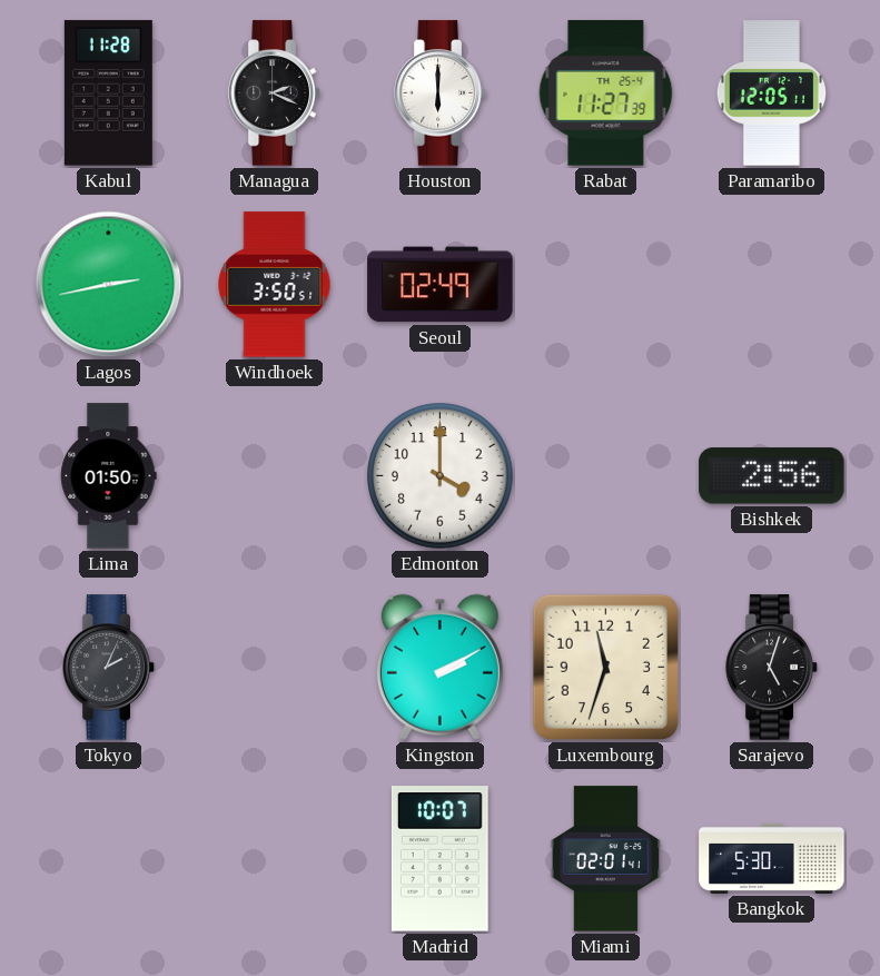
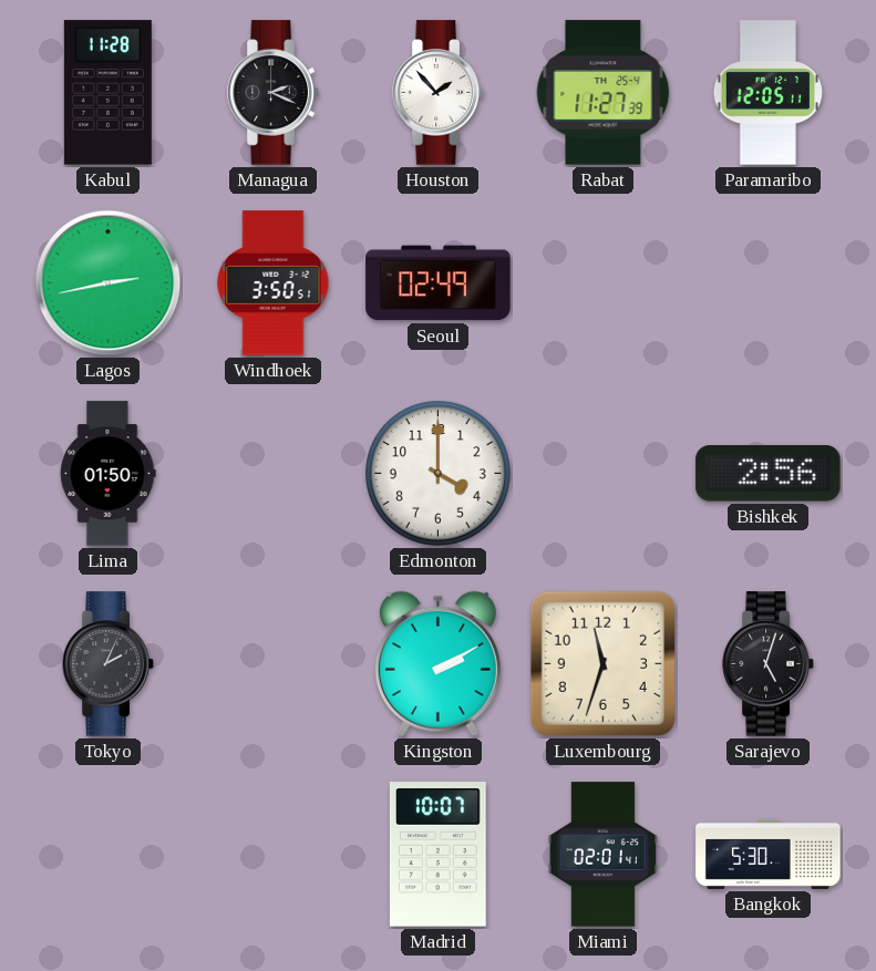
Houston: 6:00 -> 1:53
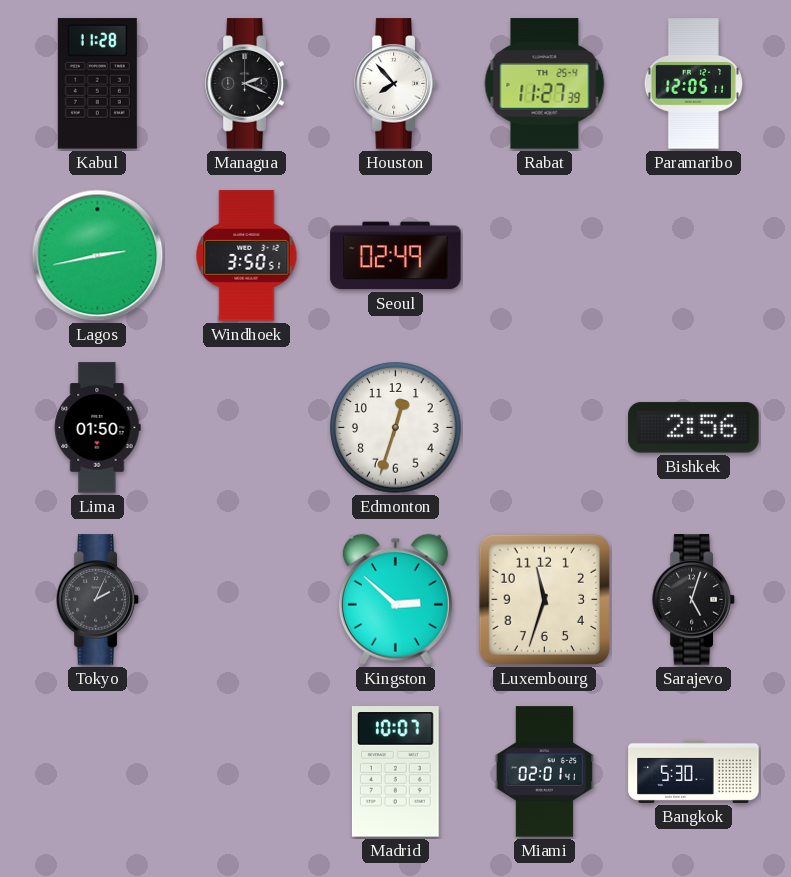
Houston: 1:53 -> 7:53
Edmonton: 4:00 -> 12:33
Kingston: 2:10 -> 2:52
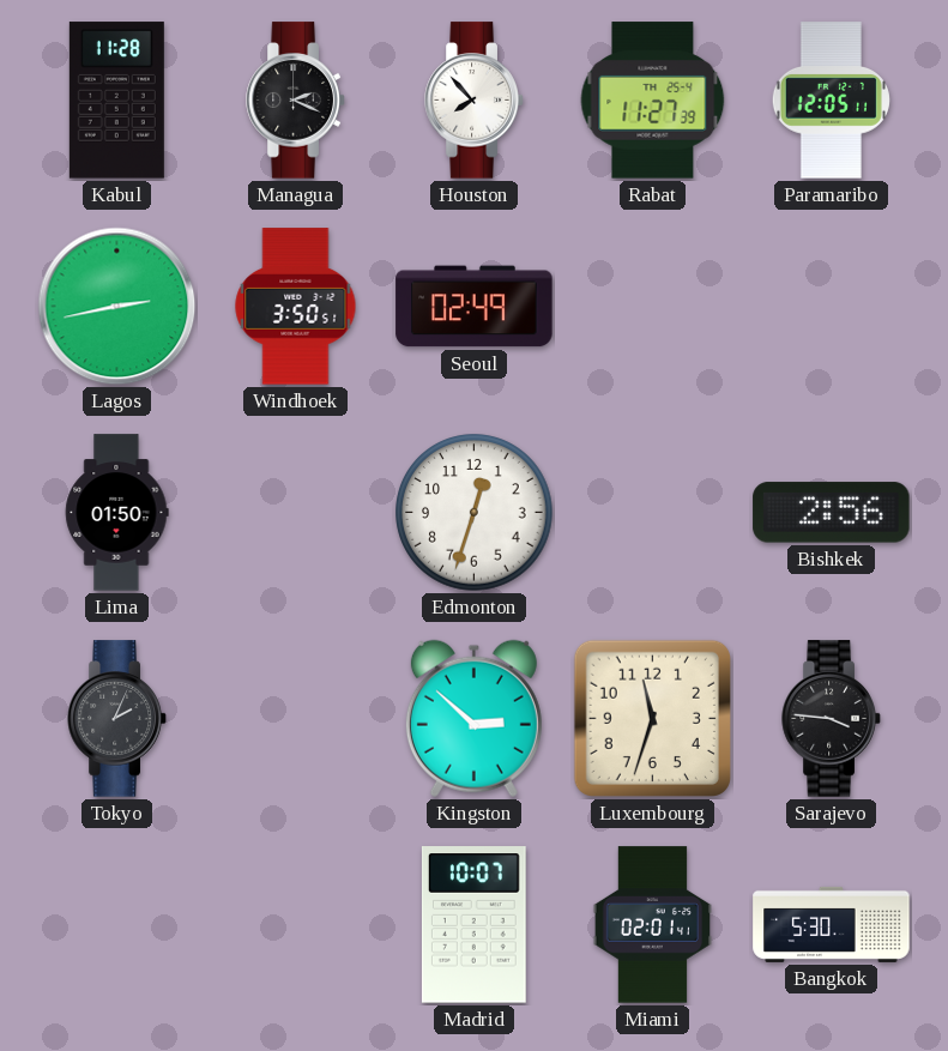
Sarajevo: 5:03 -> 3:46
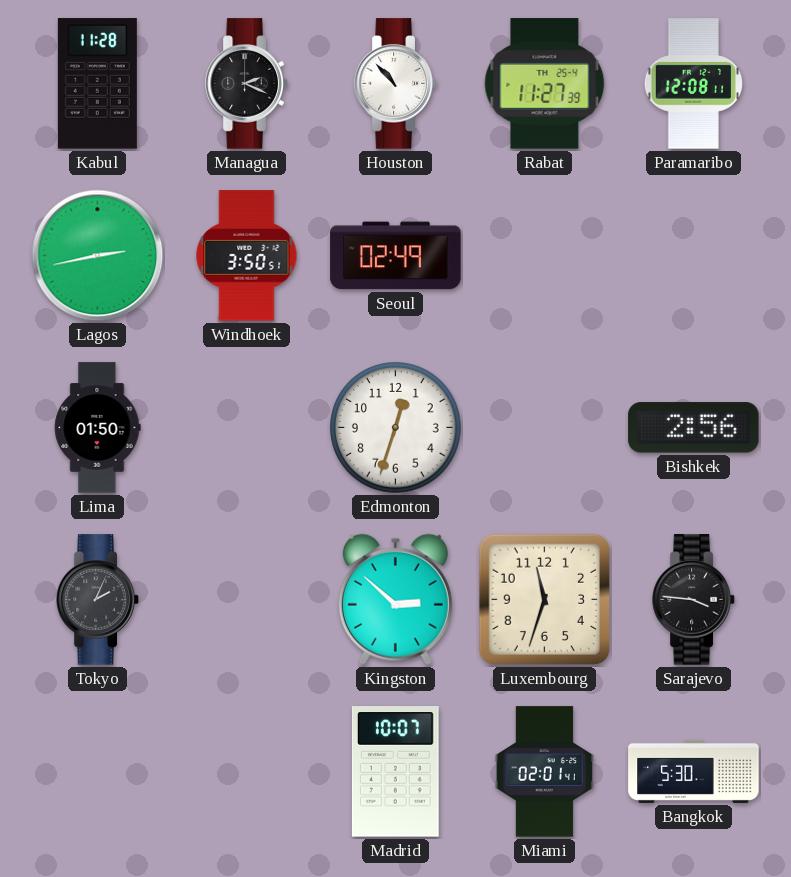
Houston: 7:53 -> 10:53
Paramaribo: 12:05 -> 12:08
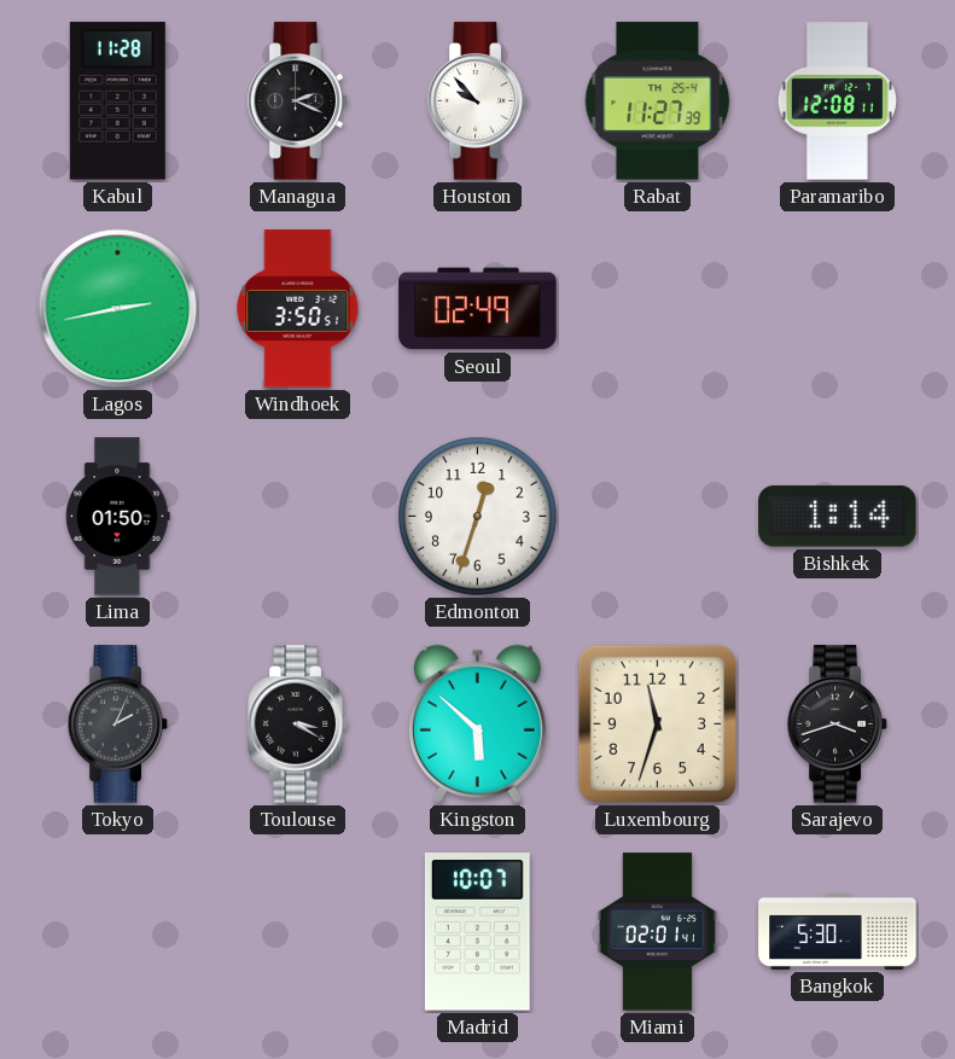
Houston: 10:53 -> 9:53
Bishkek: 2:56 -> 1:14
Toulouse: none -> 3:20
Kingston: 2:52 -> 5:52
Sarajevo: 3:46 -> 3:42
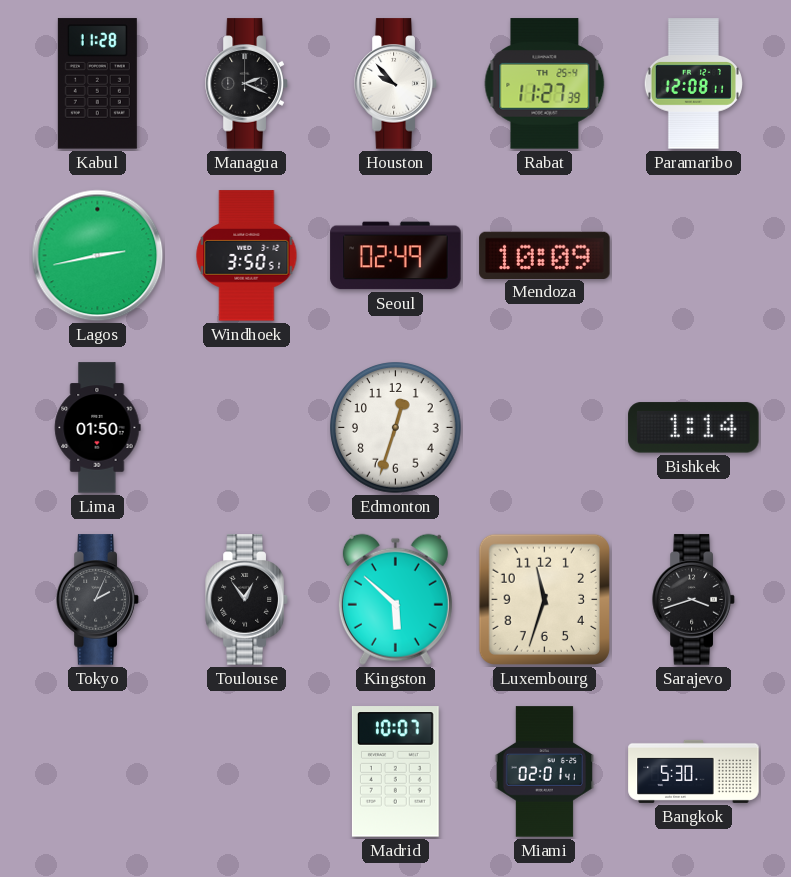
Mendoza: none -> 10:09
Toulouse: 3:20 -> 12:54
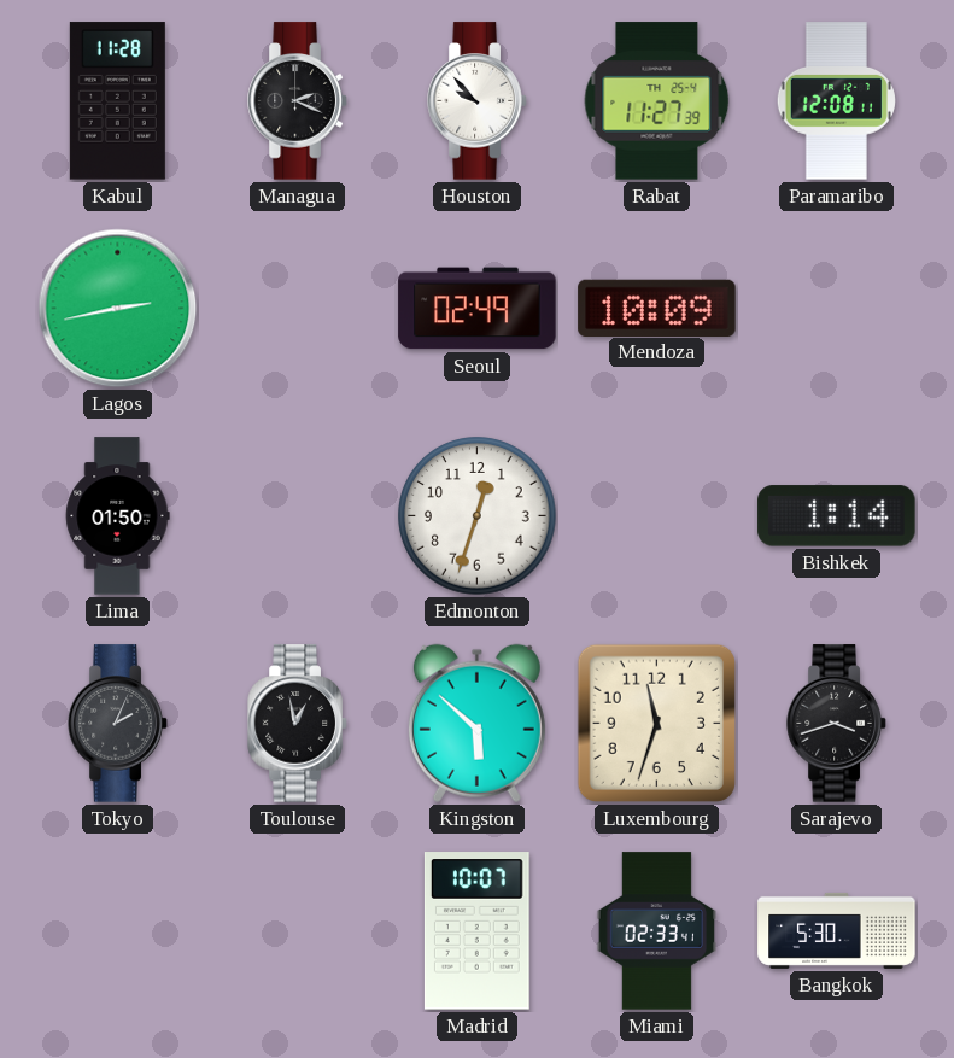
Windhoek: 3:50 -> none
Toulouse: 12:54 -> 12:58
Miami: 02:01 -> 02:33
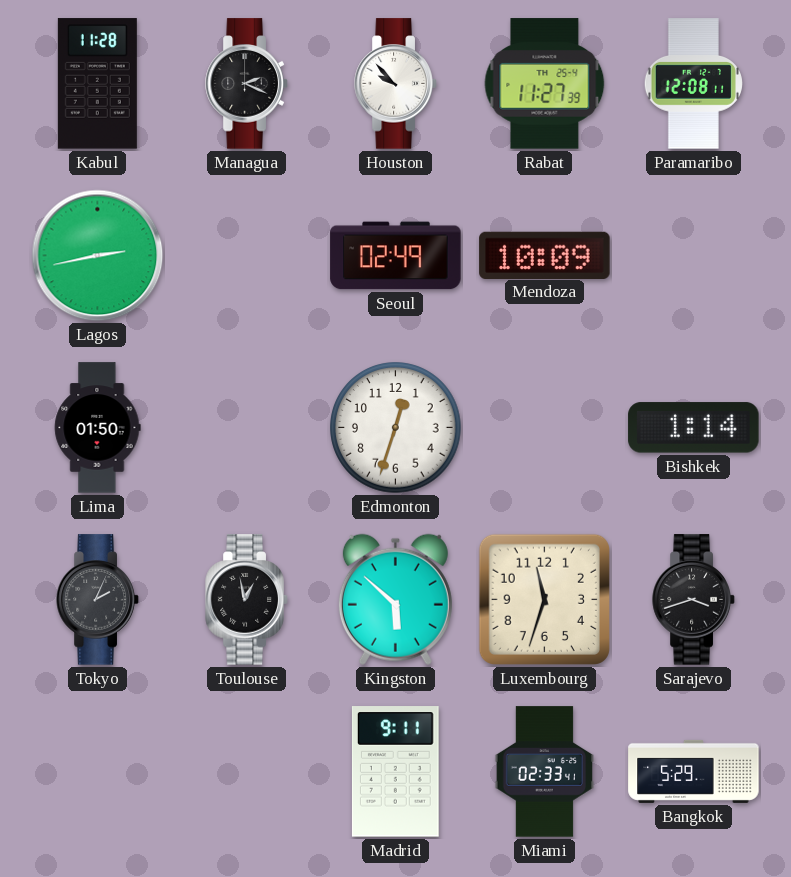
Madrid: 10:07 -> 9:11
Bangkok: 5:30 -> 5:29
